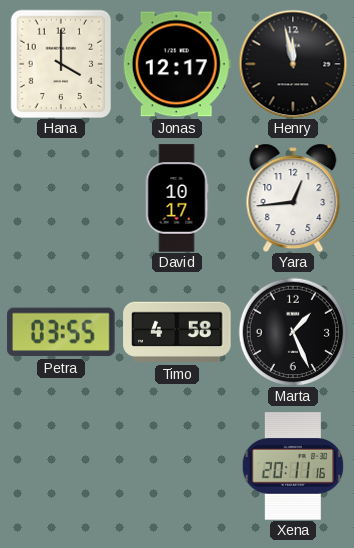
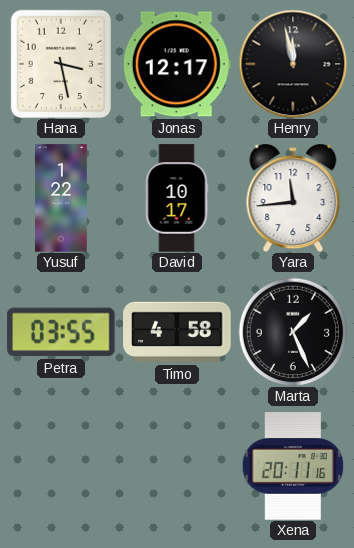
Hana: 4:00 -> 3:28
Yusuf: none -> 1:22
Yara: 12:44 -> 11:44
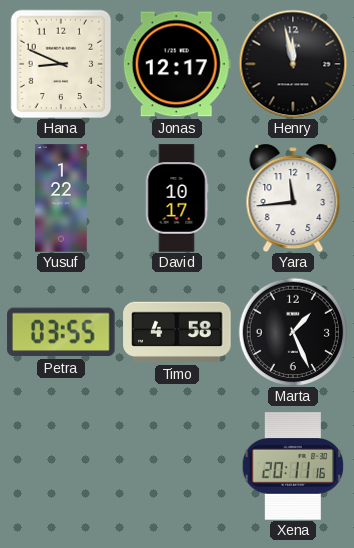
Hana: 3:28 -> 8:49
